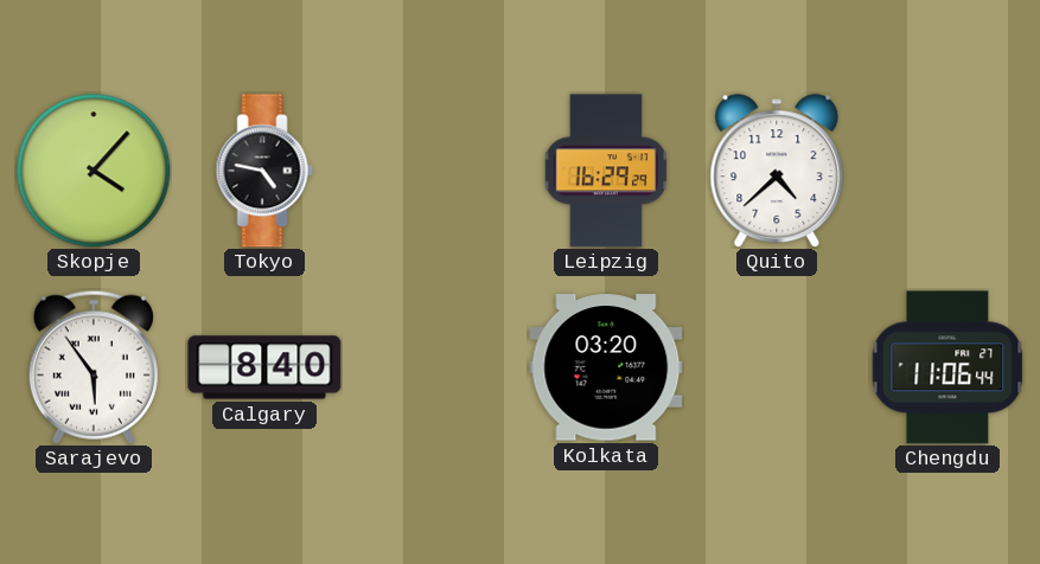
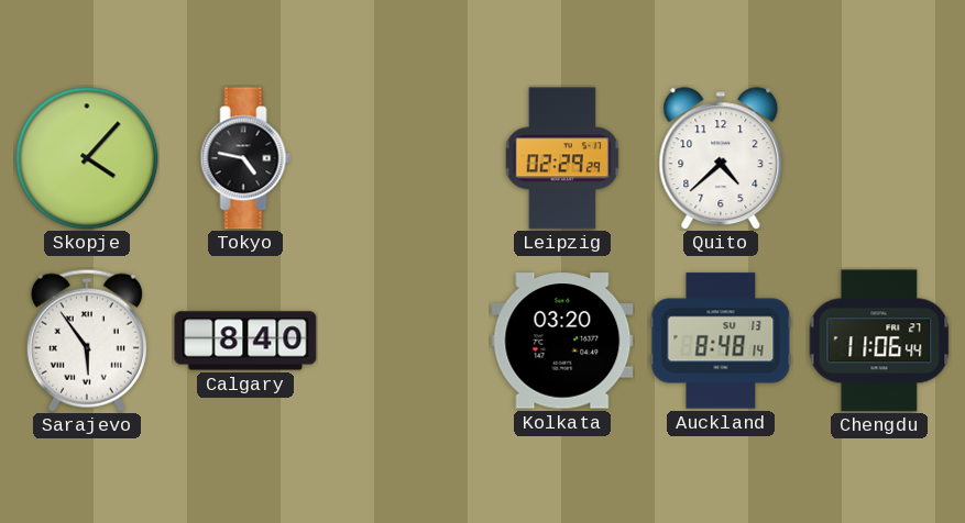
Leipzig: 16:29 -> 02:29
Auckland: none -> 8:48
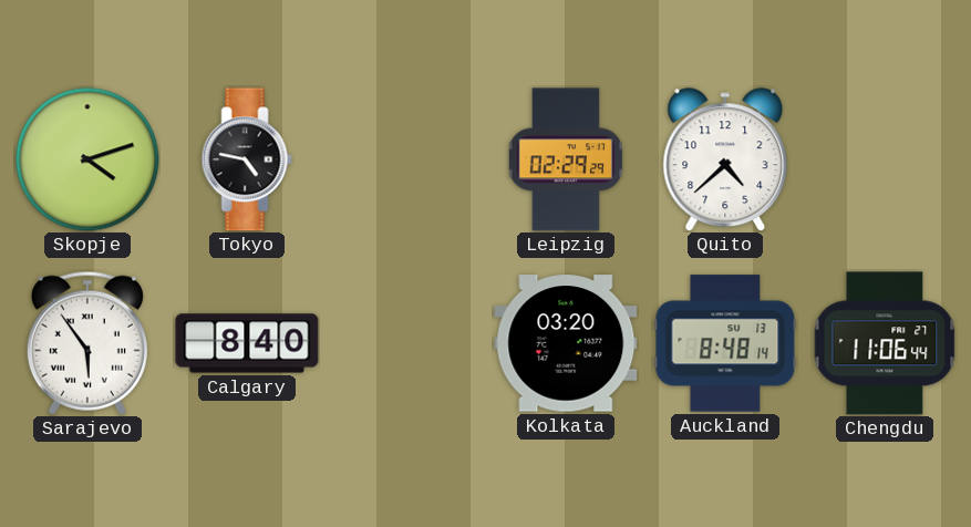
Skopje: 4:07 -> 4:12
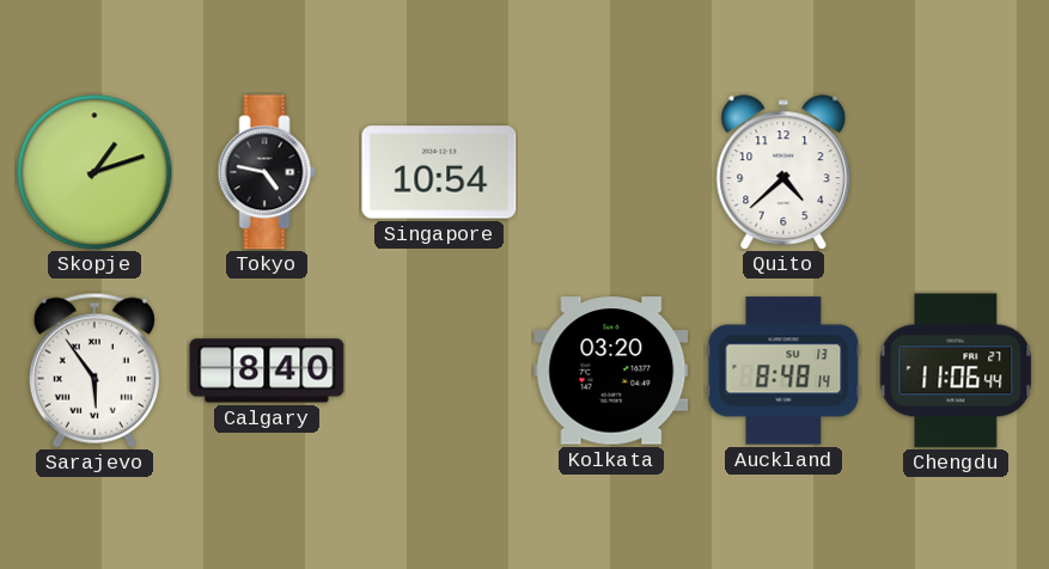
Skopje: 4:12 -> 1:12
Singapore: none -> 10:54
Leipzig: 02:29 -> none
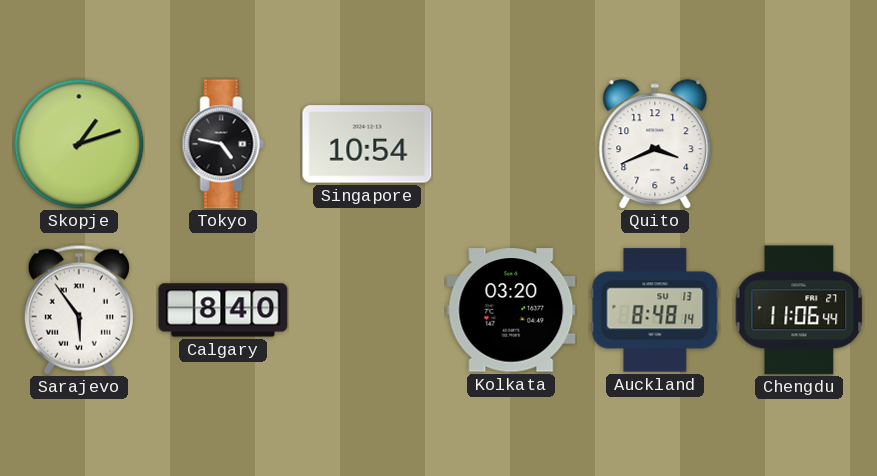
Quito: 4:38 -> 3:41
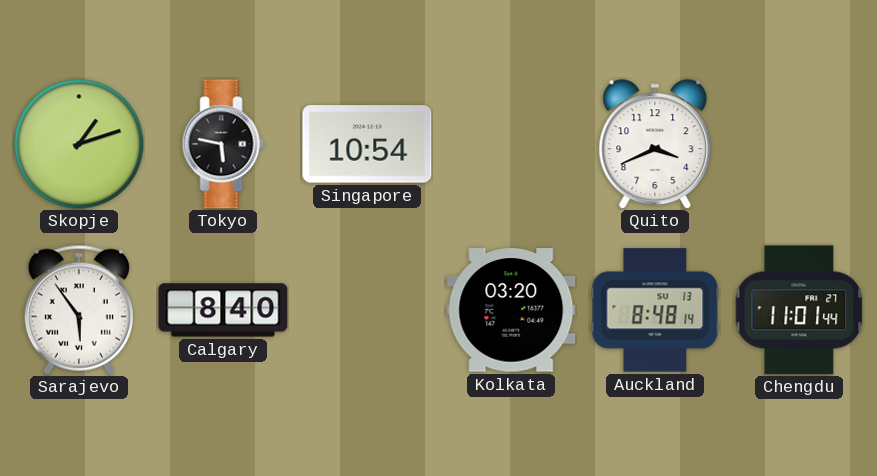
Tokyo: 4:47 -> 5:47
Chengdu: 11:06 -> 11:01
